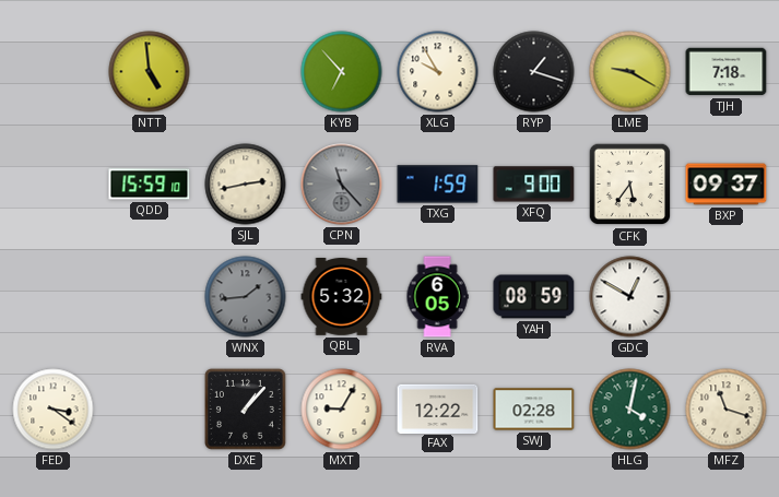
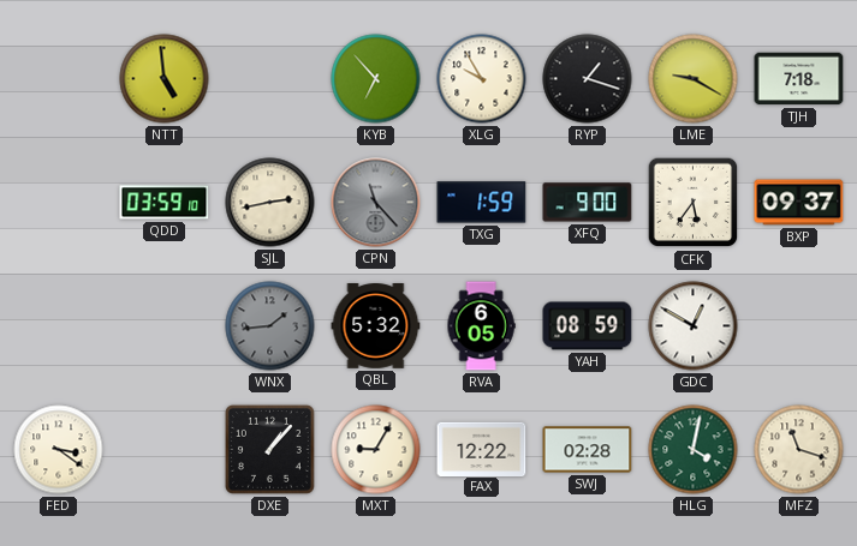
QDD: 15:59 -> 03:59
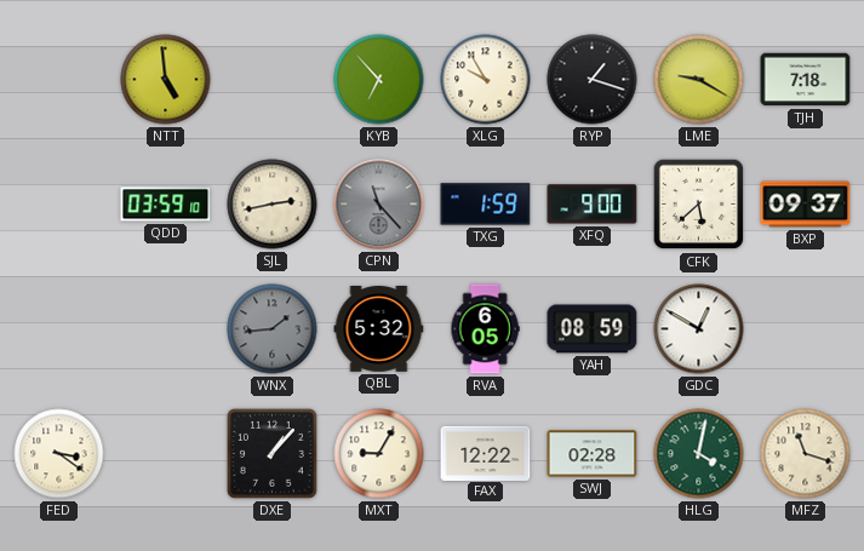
CFK: 5:36 -> 5:38
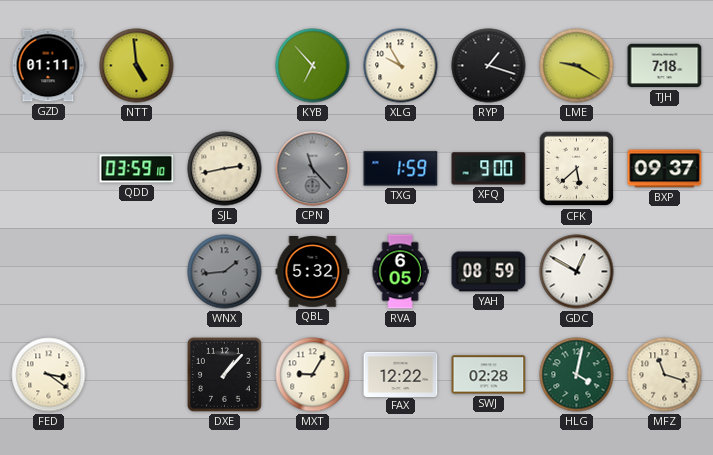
GZD: none -> 01:11
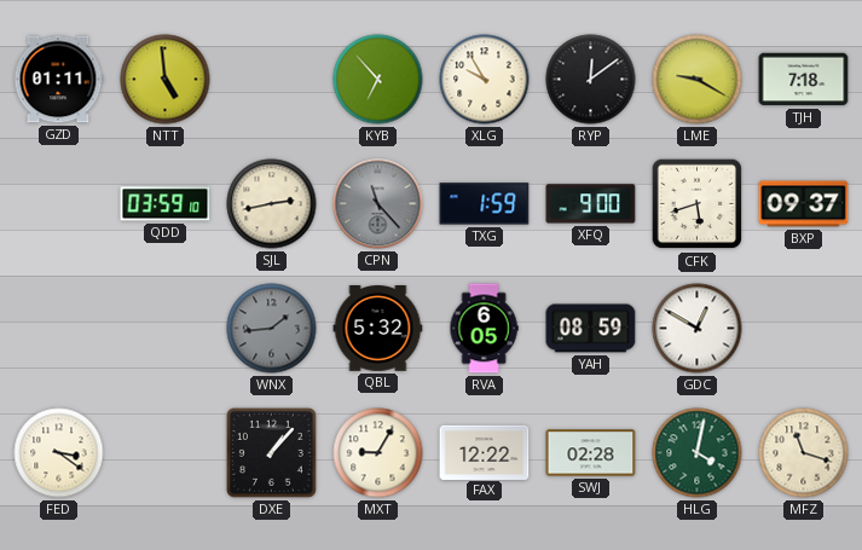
RYP: 1:18 -> 12:09
CFK: 5:38 -> 5:42
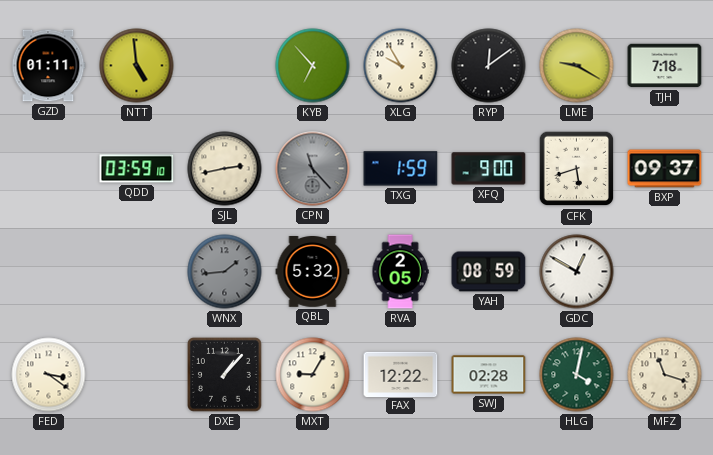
RVA: 6:05 -> 2:05
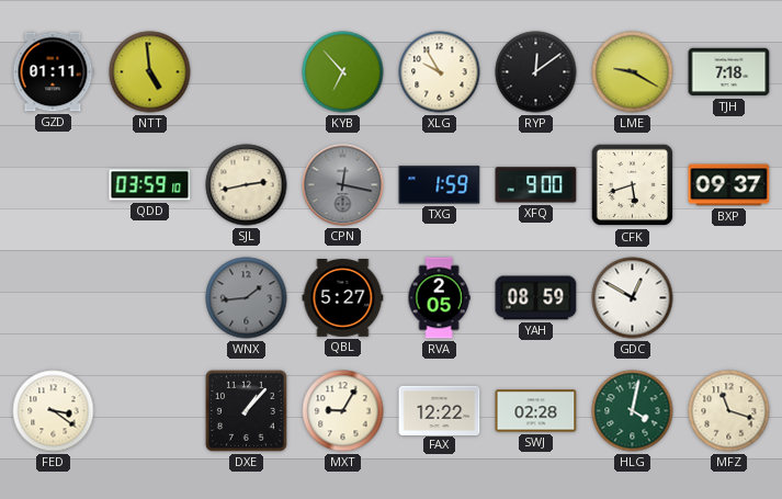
CPN: 11:23 -> 12:17
QBL: 5:32 -> 5:27
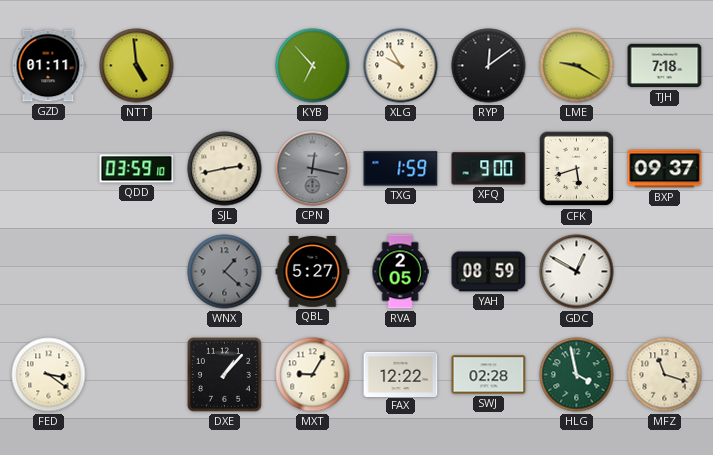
WNX: 1:44 -> 1:22
HLG: 4:02 -> 3:58
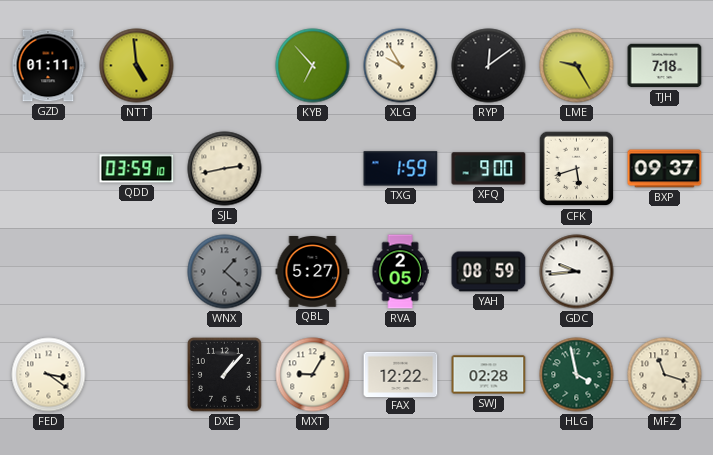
LME: 9:20 -> 9:25
CPN: 12:17 -> none
GDC: 12:50 -> 9:44
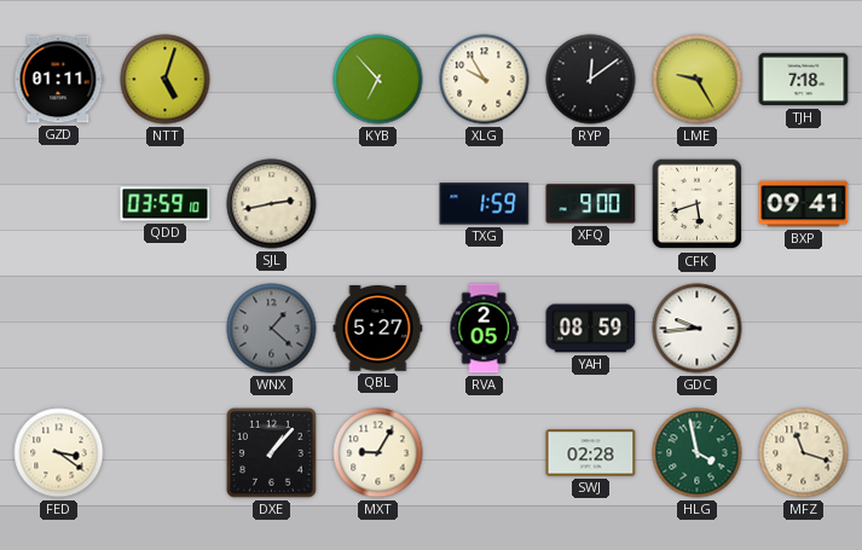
NTT: 4:59 -> 5:03
BXP: 09:37 -> 09:41
FAX: 12:22 -> none
